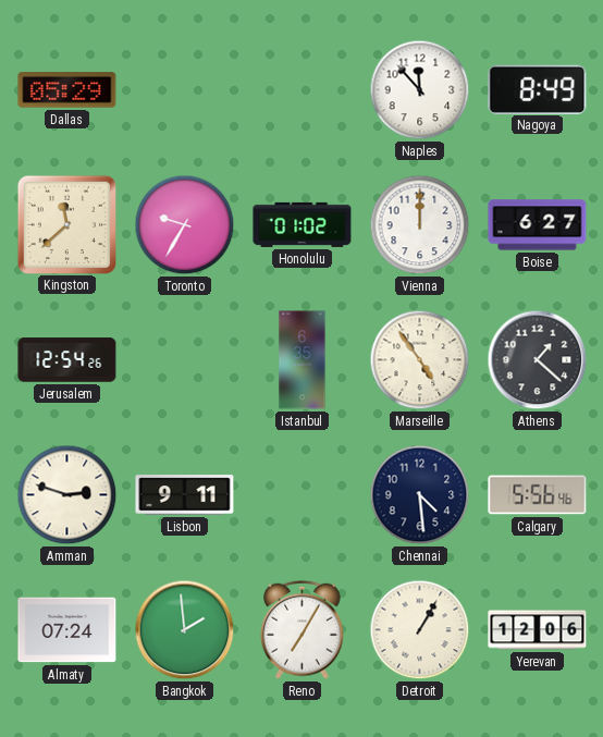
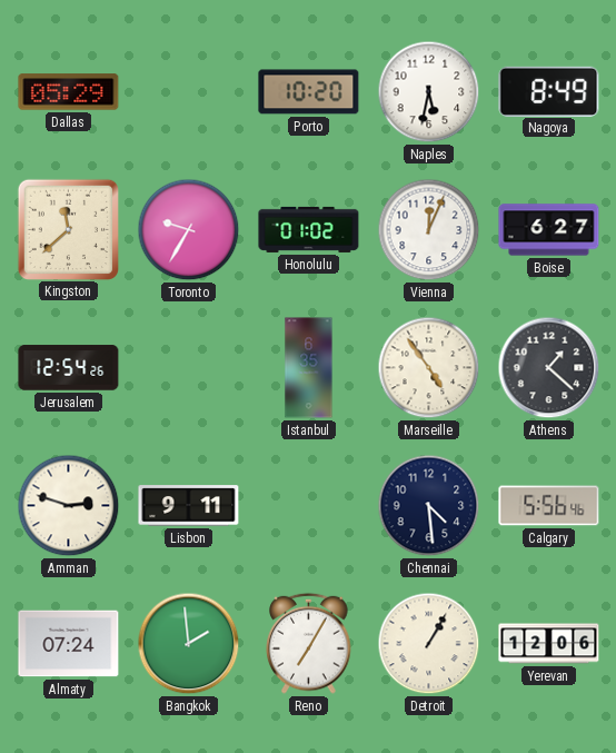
Porto: none -> 10:20
Naples: 11:53 -> 5:32
Vienna: 12:00 -> 12:04
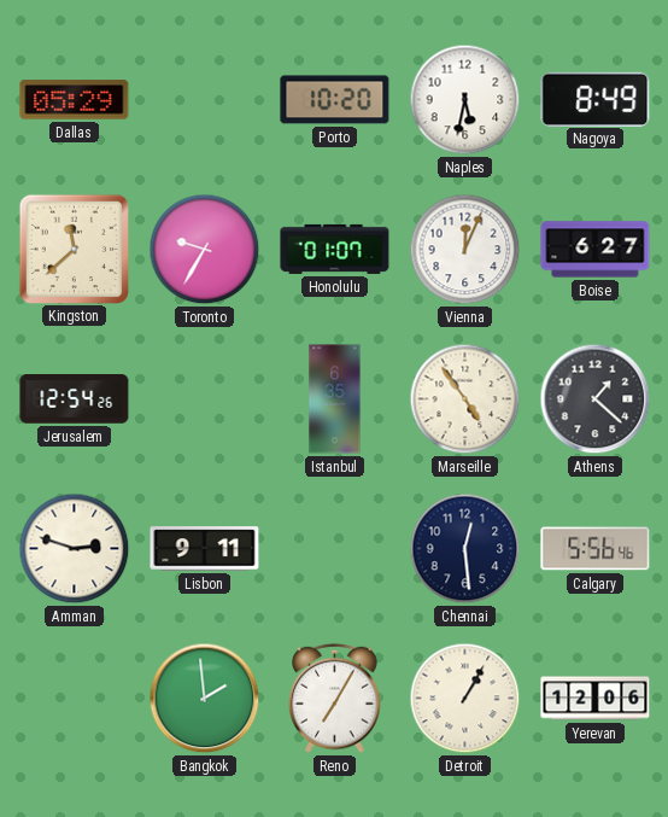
Honolulu: 01:02 -> 01:07
Chennai: 4:29 -> 12:29
Almaty: 07:24 -> none
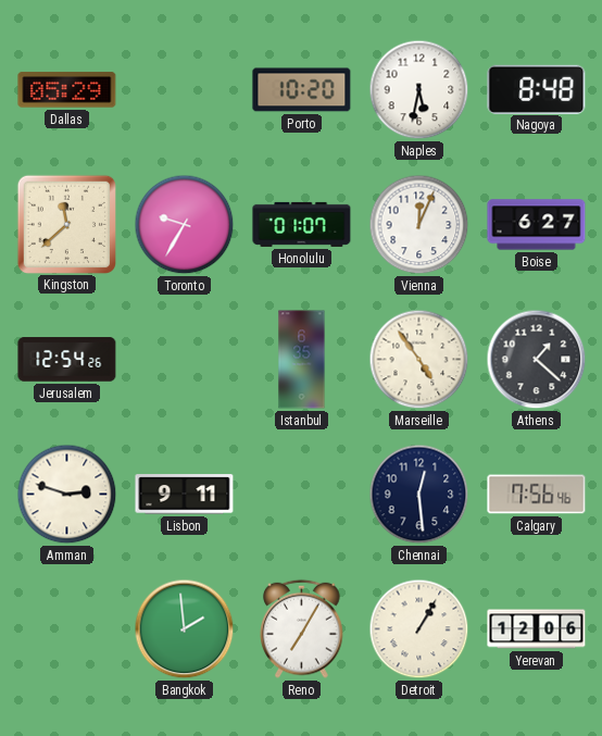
Nagoya: 8:49 -> 8:48
Calgary: 5:56 -> 7:56
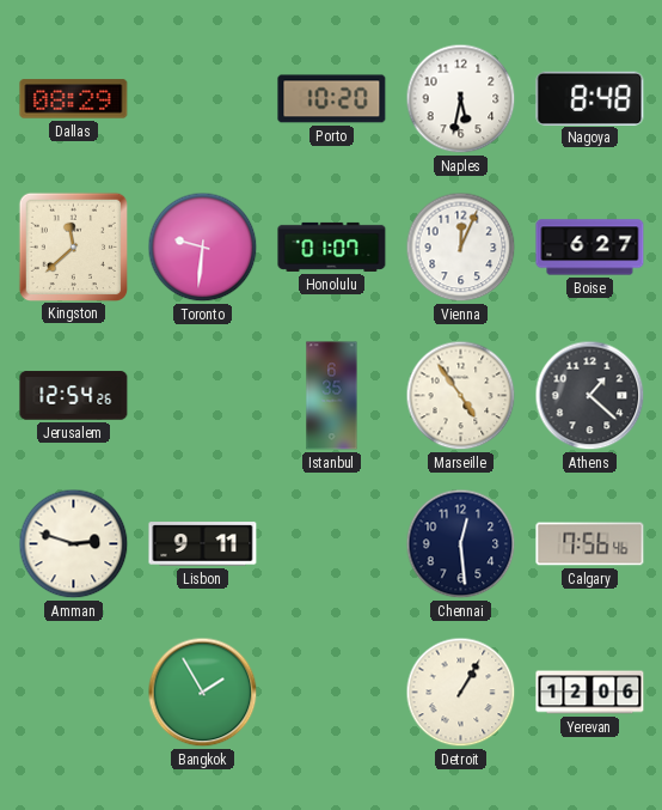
Dallas: 05:29 -> 08:29
Toronto: 9:35 -> 9:31
Bangkok: 1:59 -> 1:55
Reno: 7:05 -> none
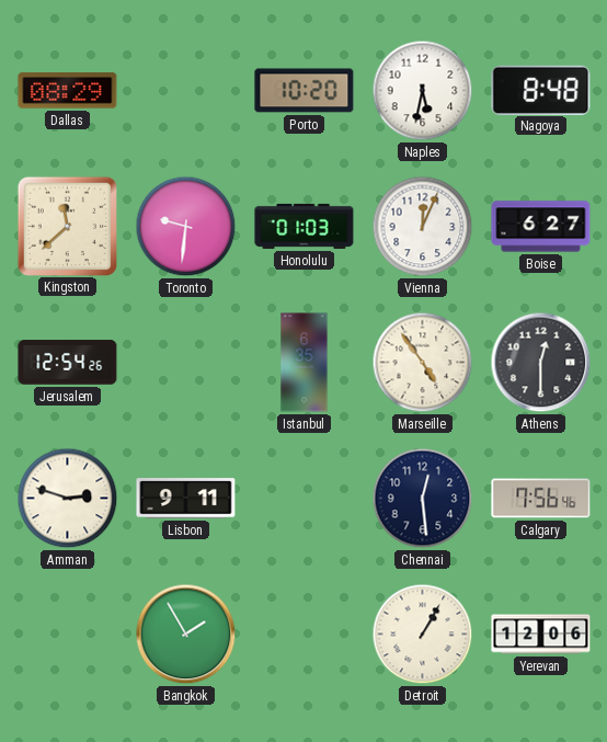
Honolulu: 01:07 -> 01:03
Athens: 1:22 -> 12:30
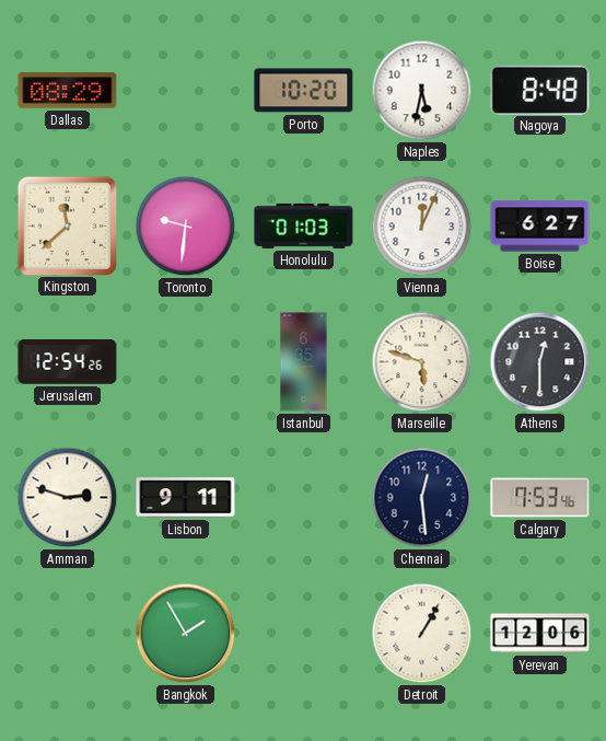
Marseille: 4:54 -> 5:48
Calgary: 7:56 -> 7:53
